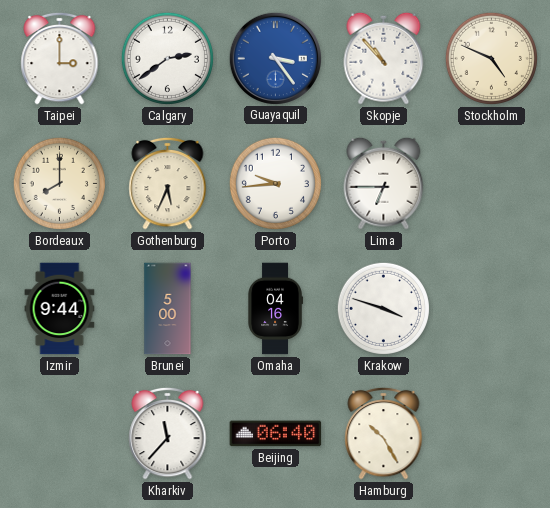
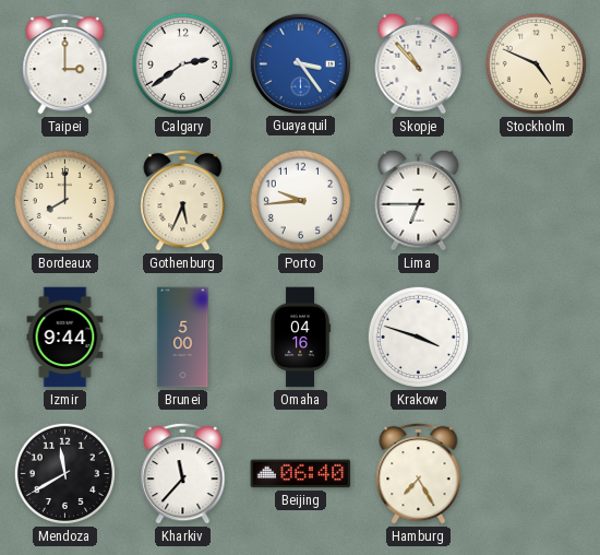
Mendoza: none -> 11:40
Hamburg: 10:25 -> 7:25
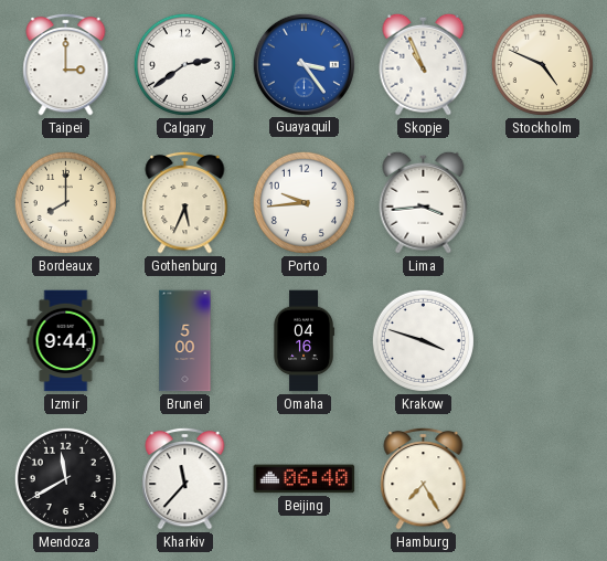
Skopje: 10:53 -> 10:56
Lima: 6:45 -> 3:44
